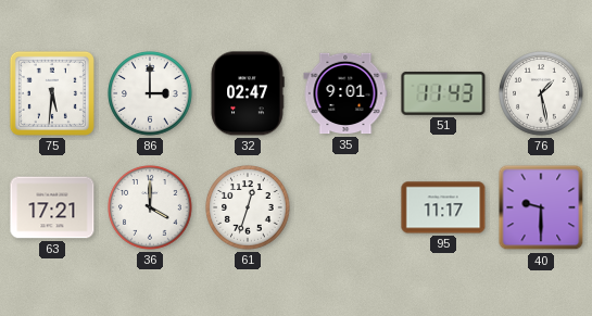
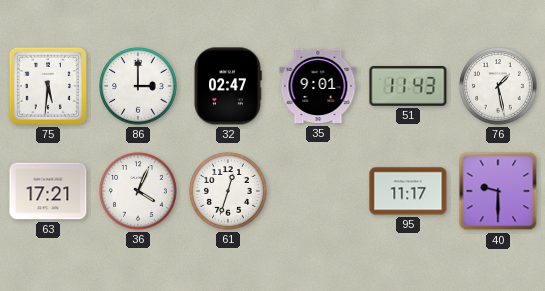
36: 4:00 -> 4:04
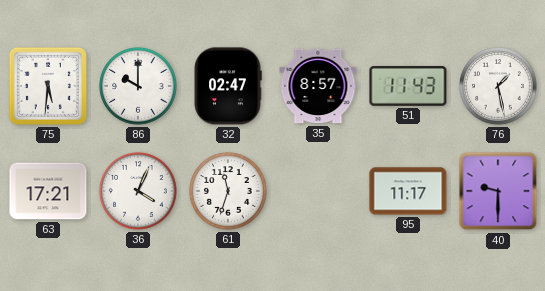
86: 3:00 -> 10:00
35: 9:01 -> 8:57
61: 12:33 -> 11:33
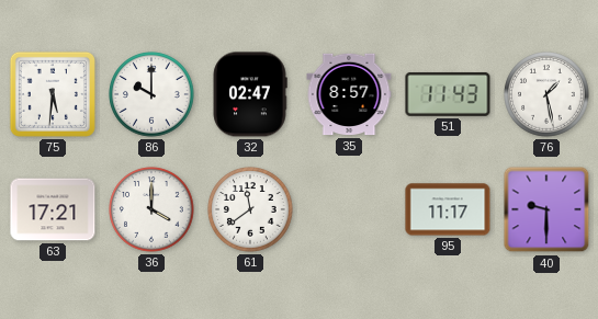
36: 4:04 -> 4:00
61: 11:33 -> 11:39
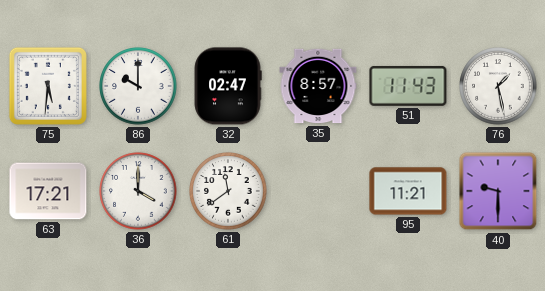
95: 11:17 -> 11:21
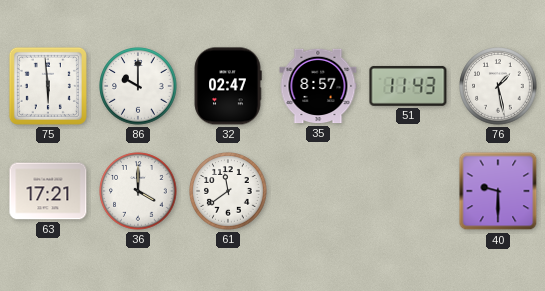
75: 5:31 -> 5:59
95: 11:21 -> none
